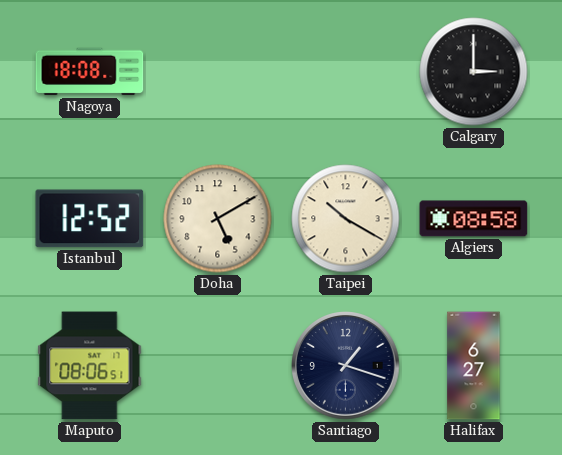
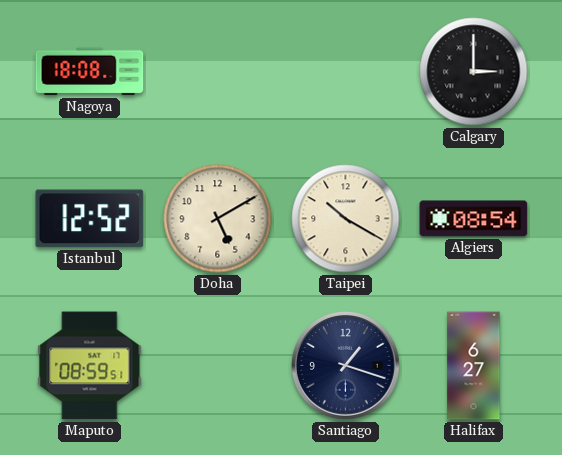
Algiers: 08:58 -> 08:54
Maputo: 08:06 -> 08:59
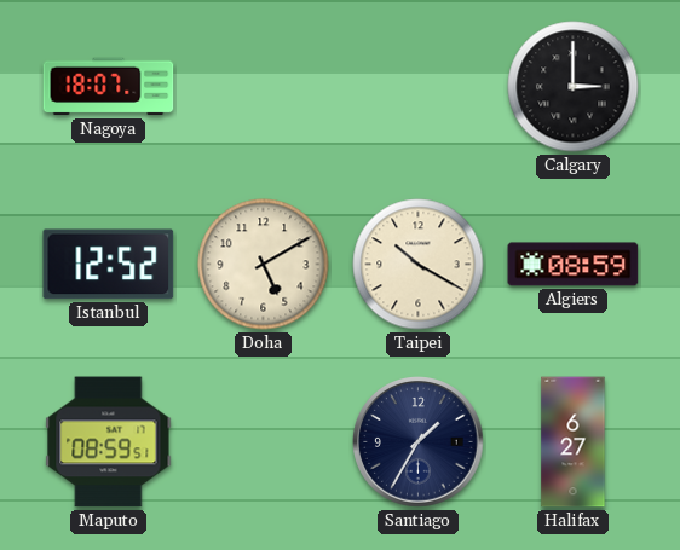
Nagoya: 18:08 -> 18:07
Algiers: 08:54 -> 08:59
Santiago: 1:18 -> 1:35
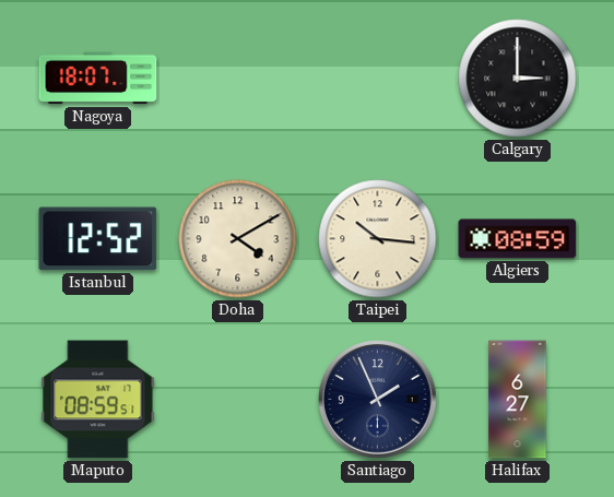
Doha: 5:10 -> 4:10
Taipei: 10:20 -> 10:16
Santiago: 1:35 -> 1:56
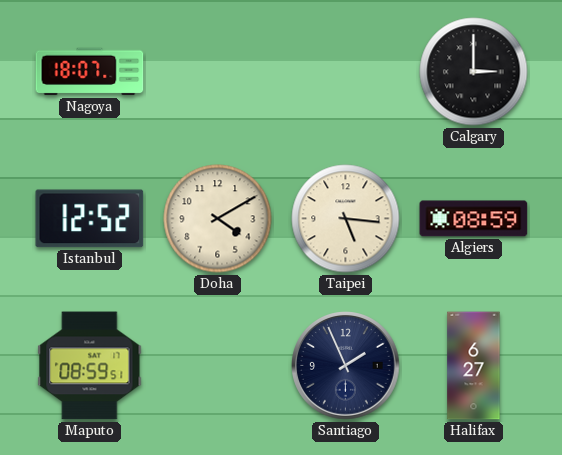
Taipei: 10:16 -> 5:16
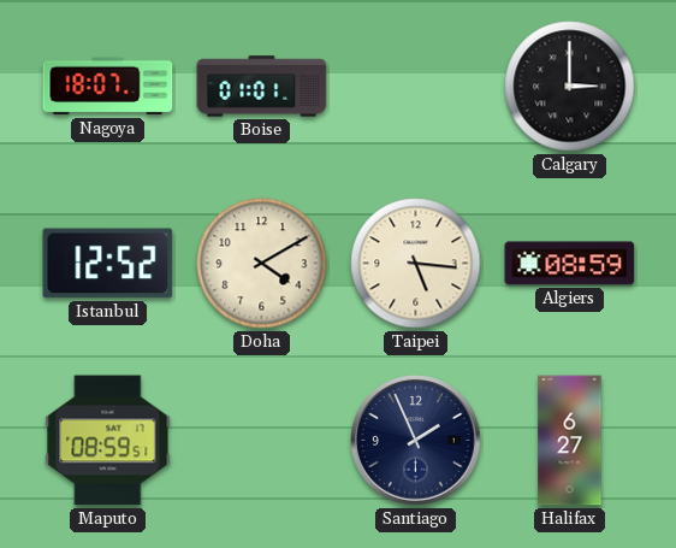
Boise: none -> 01:01
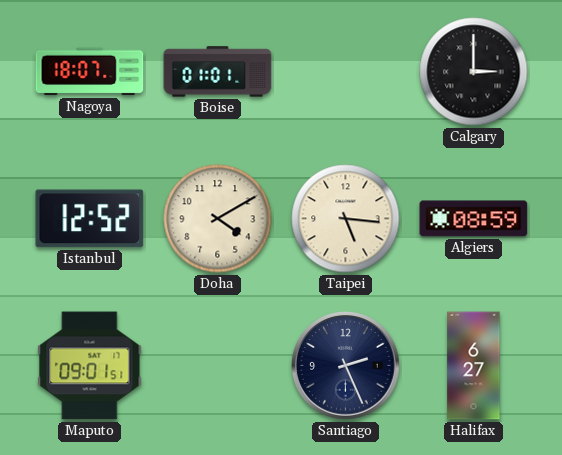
Maputo: 08:59 -> 09:01
Santiago: 1:56 -> 2:26
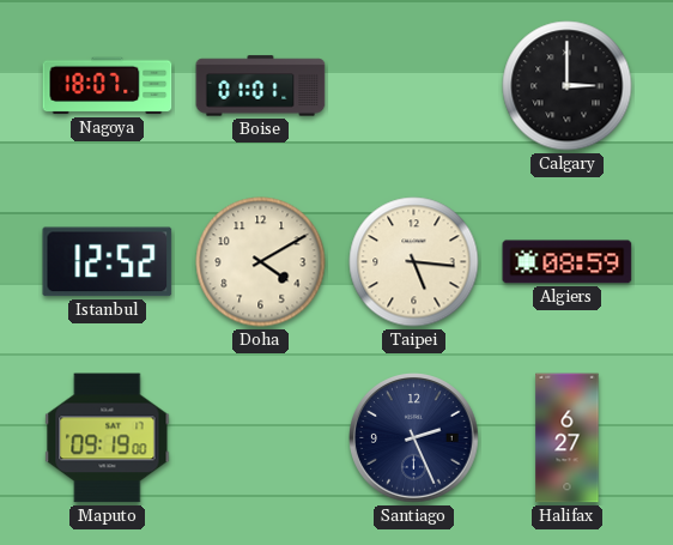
Maputo: 09:01 -> 09:19
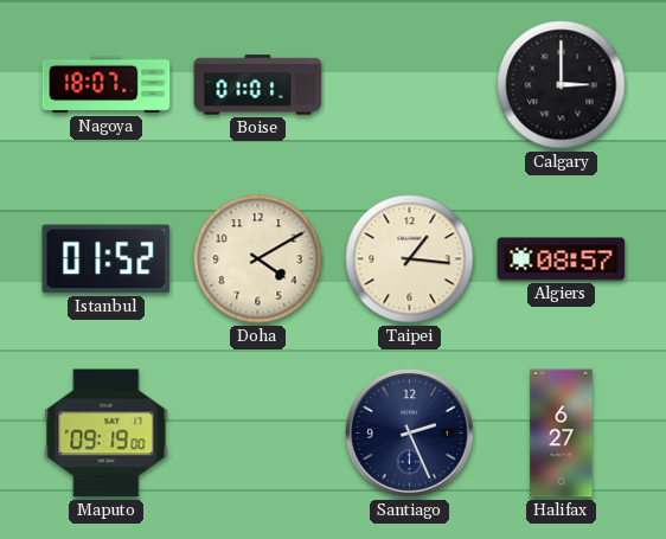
Istanbul: 12:52 -> 01:52
Taipei: 5:16 -> 1:16
Algiers: 08:59 -> 08:57
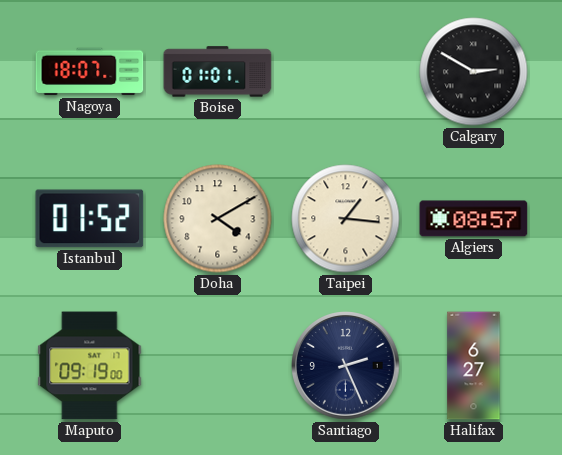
Calgary: 3:00 -> 2:50
